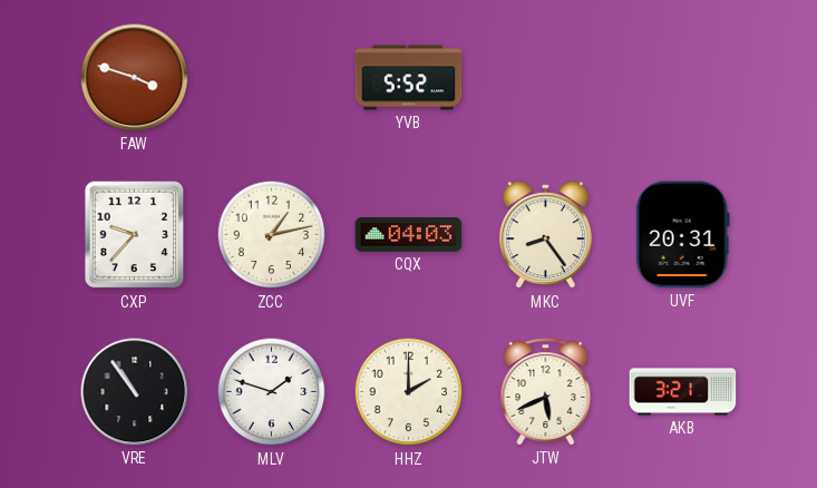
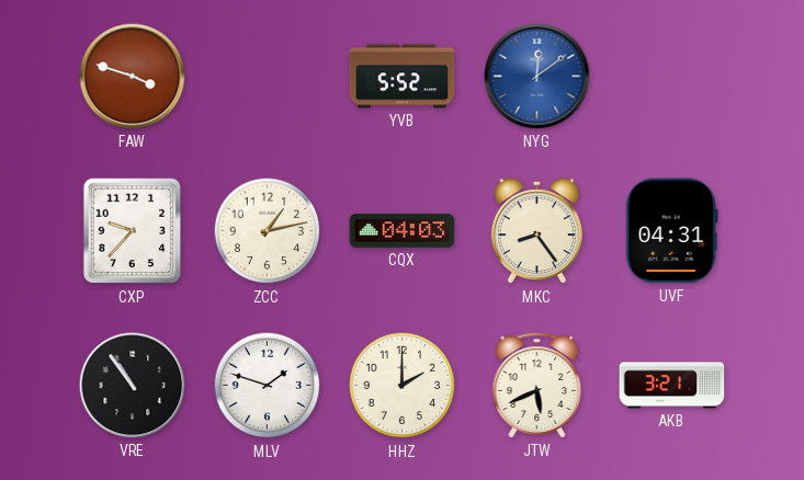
NYG: none -> 12:09
UVF: 20:31 -> 04:31
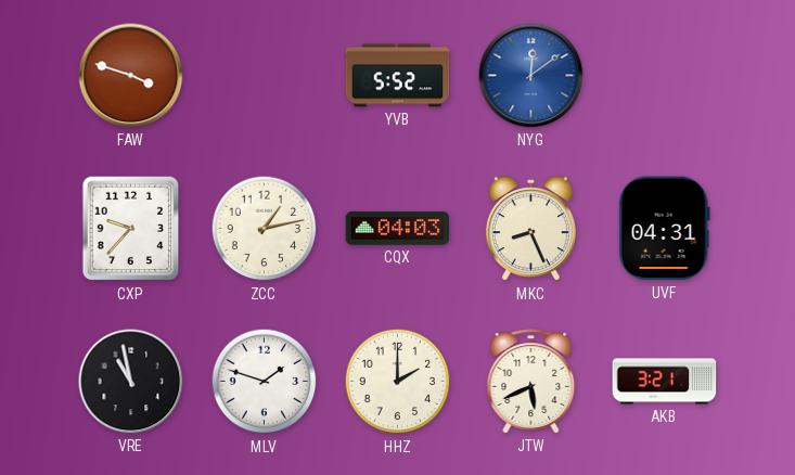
MKC: 8:24 -> 8:26
VRE: 10:54 -> 10:58
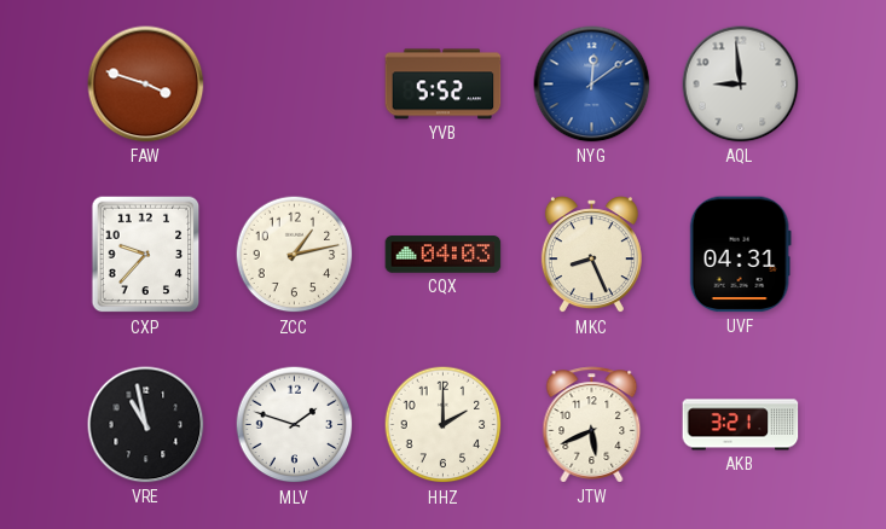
AQL: none -> 8:59
